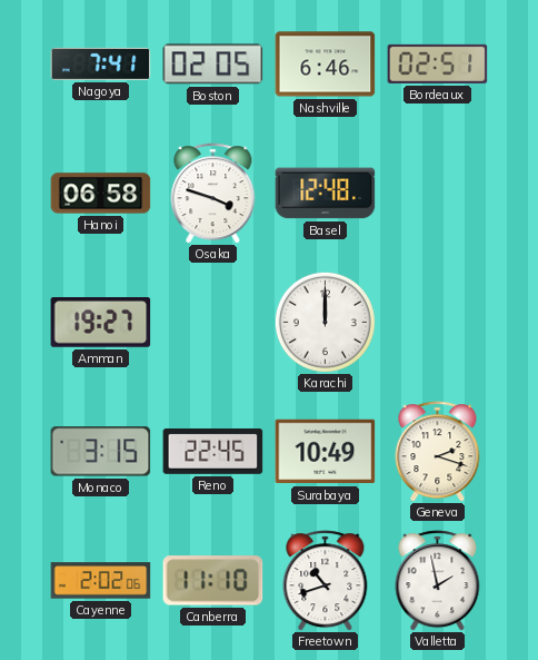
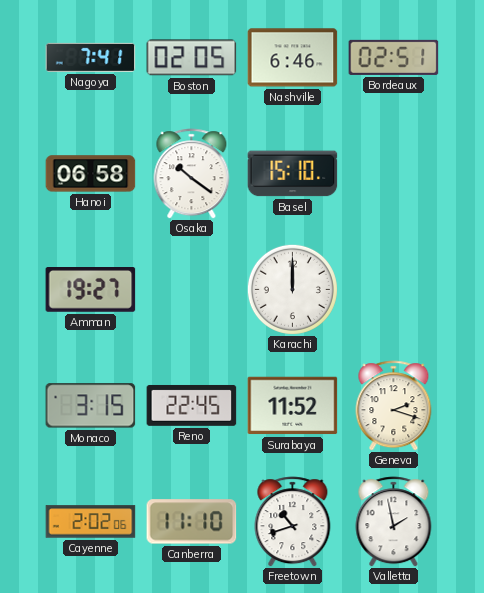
Osaka: 3:48 -> 10:21
Basel: 12:48 -> 15:10
Surabaya: 10:49 -> 11:52
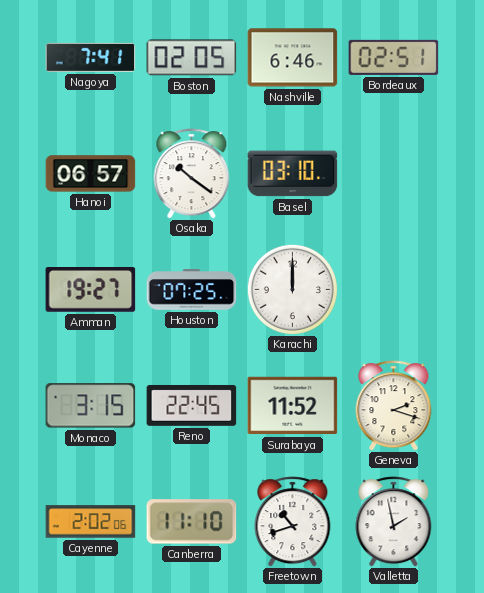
Hanoi: 06:58 -> 06:57
Basel: 15:10 -> 03:10
Houston: none -> 07:25
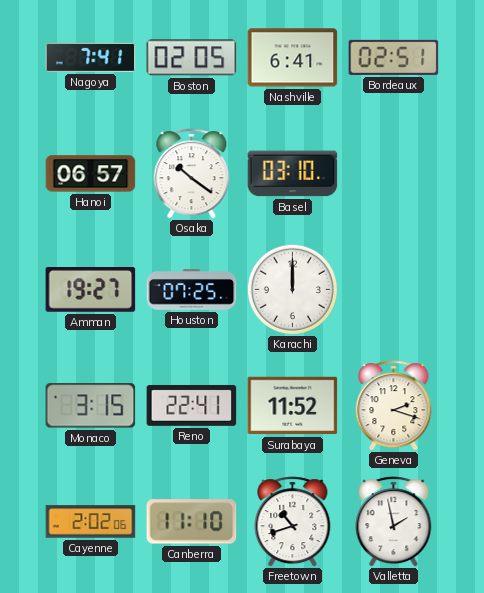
Nashville: 6:46 -> 6:41
Reno: 22:45 -> 22:41
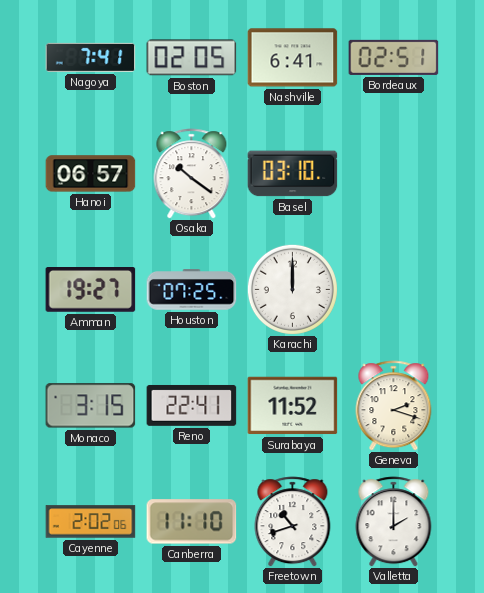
Valletta: 1:58 -> 2:00
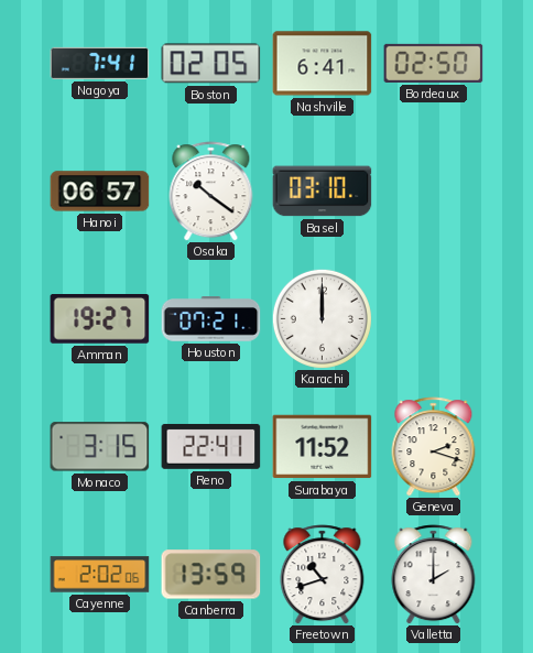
Bordeaux: 02:51 -> 02:50
Houston: 07:25 -> 07:21
Canberra: 11:10 -> 13:59
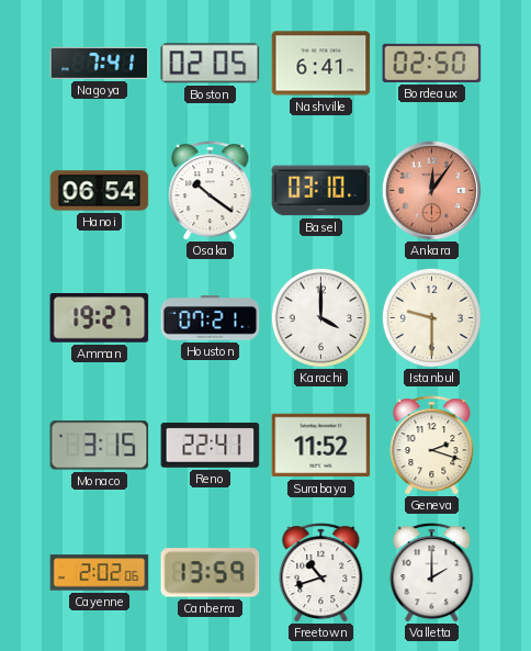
Hanoi: 06:57 -> 06:54
Ankara: none -> 12:06
Karachi: 12:00 -> 4:00
Istanbul: none -> 9:30
